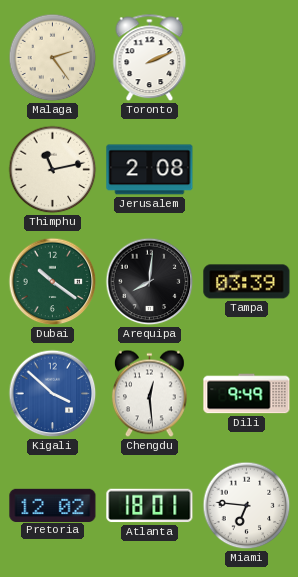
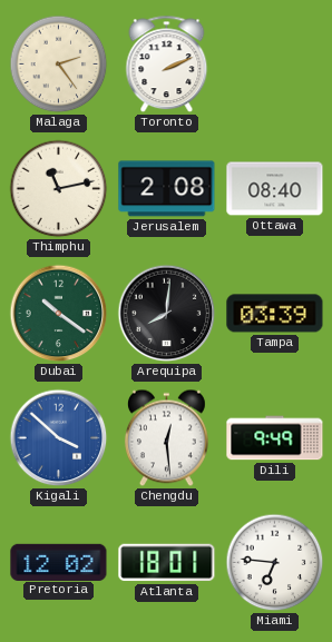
Ottawa: none -> 08:40
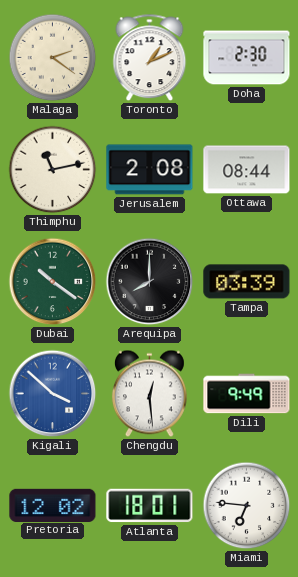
Malaga: 2:24 -> 2:21
Toronto: 2:11 -> 1:11
Doha: none -> 2:30
Ottawa: 08:40 -> 08:44
Arequipa: 8:01 -> 8:00
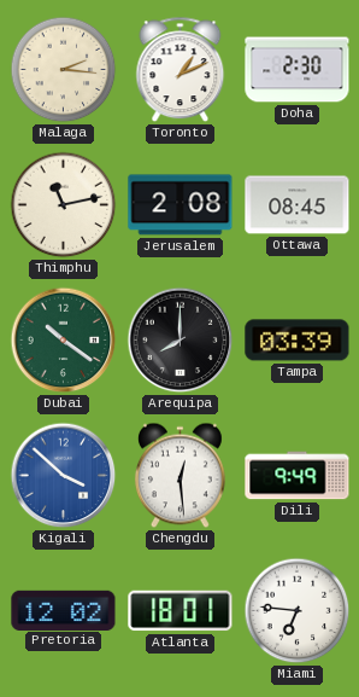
Malaga: 2:21 -> 2:16
Ottawa: 08:44 -> 08:45
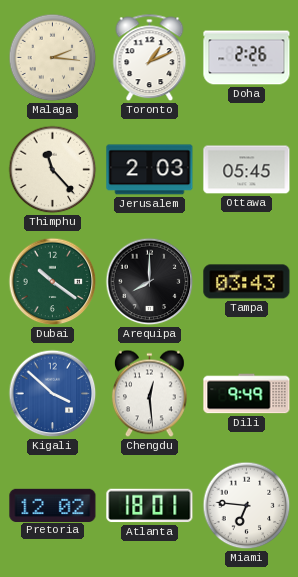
Doha: 2:30 -> 2:26
Thimphu: 11:13 -> 11:23
Jerusalem: 2:08 -> 2:03
Ottawa: 08:45 -> 05:45
Tampa: 03:39 -> 03:43
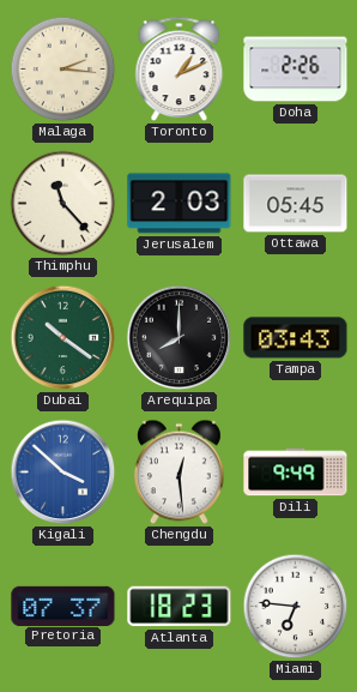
Pretoria: 12:02 -> 07:37
Atlanta: 18:01 -> 18:23
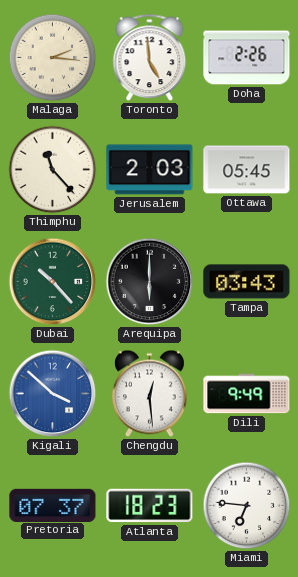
Toronto: 1:11 -> 4:59
Dubai: 10:21 -> 10:23
Arequipa: 8:00 -> 6:00
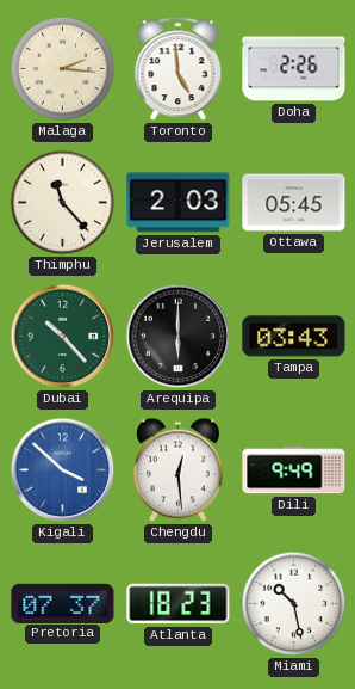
Miami: 6:46 -> 10:28
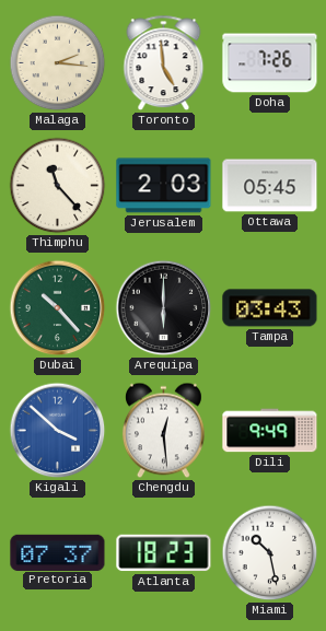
Doha: 2:26 -> 7:26
